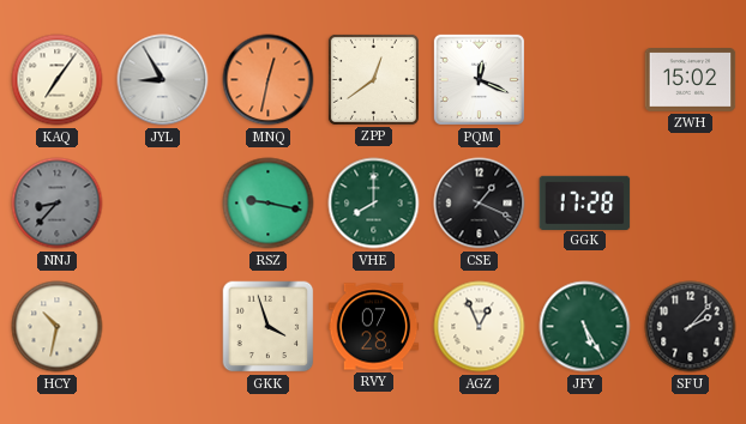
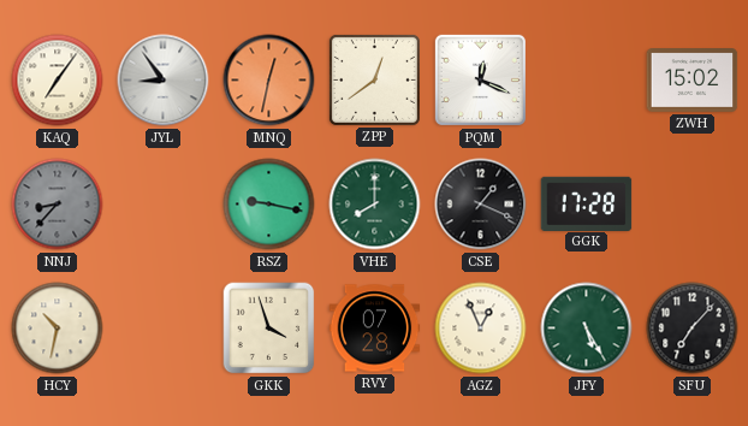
JYL: 8:55 -> 8:54
SFU: 2:07 -> 7:07
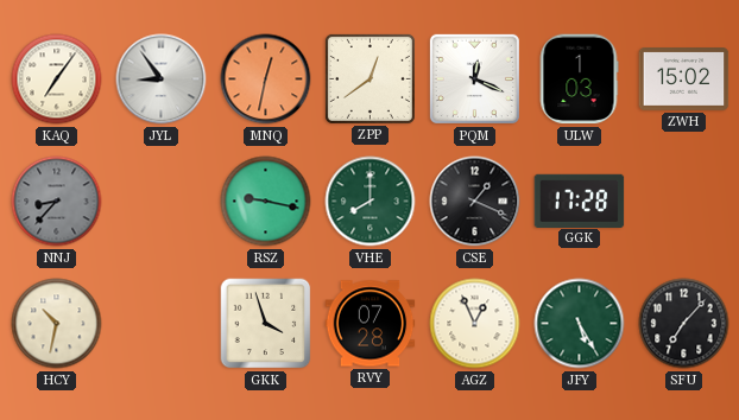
ULW: none -> 1:03
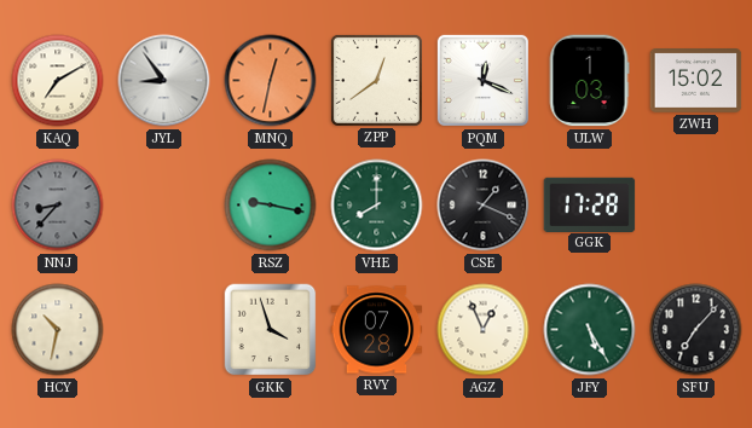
KAQ: 7:06 -> 7:10
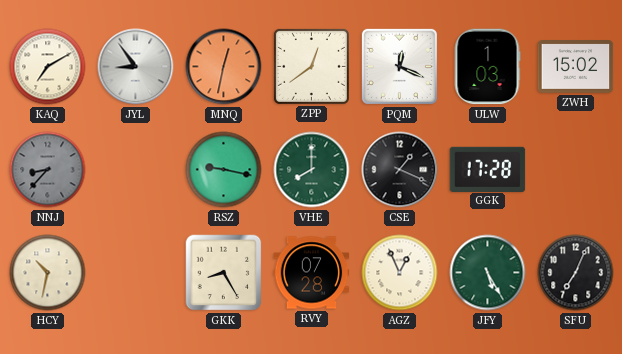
GKK: 3:57 -> 8:25
SFU: 7:07 -> 7:04
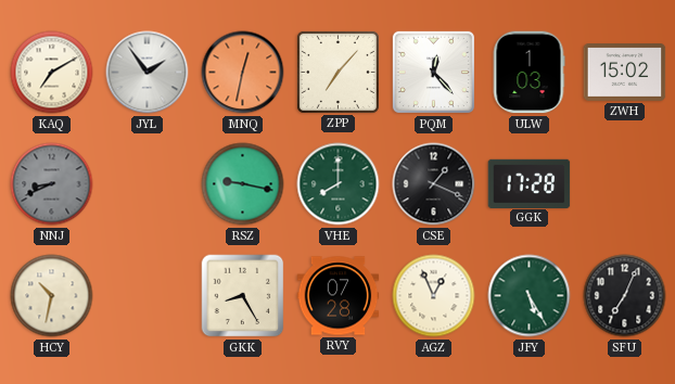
JYL: 8:54 -> 1:54
ZPP: 12:39 -> 7:07
PQM: 12:19 -> 12:23
NNJ: 8:37 -> 8:41
